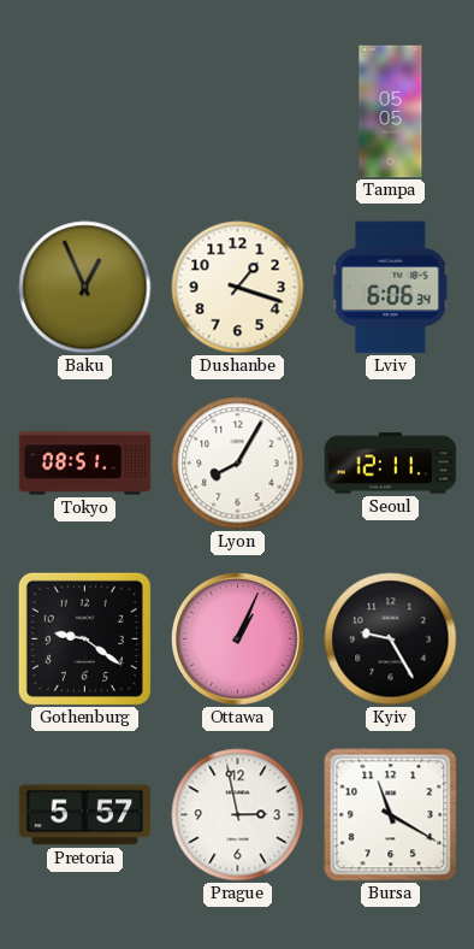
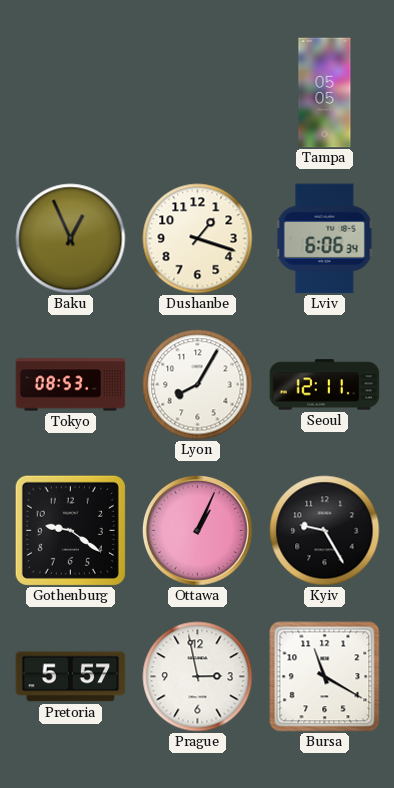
Tokyo: 08:51 -> 08:53
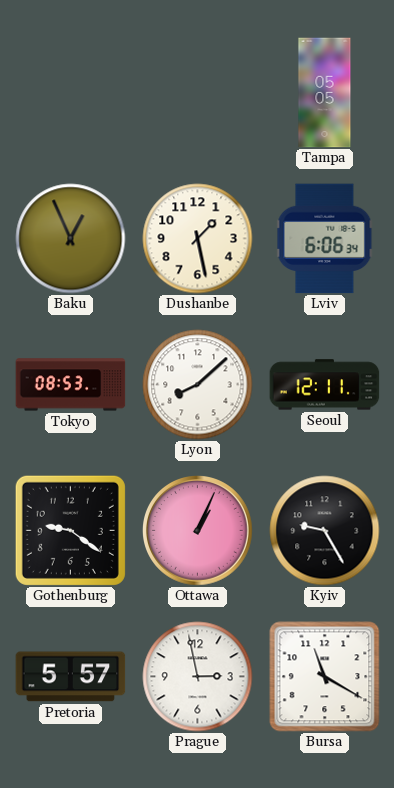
Dushanbe: 1:18 -> 1:28
Lyon: 8:05 -> 8:08
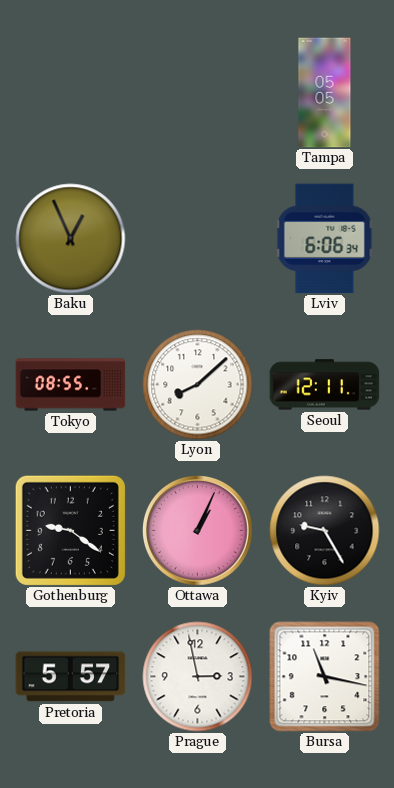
Dushanbe: 1:28 -> none
Tokyo: 08:53 -> 08:55
Bursa: 11:20 -> 11:17
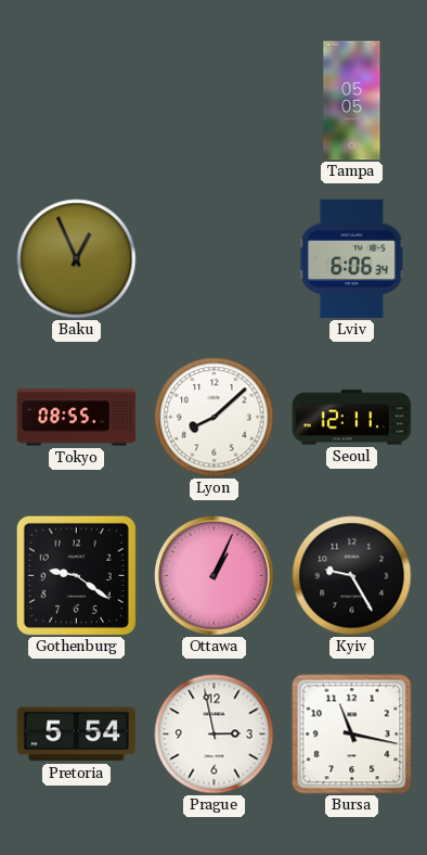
Pretoria: 5:57 -> 5:54
